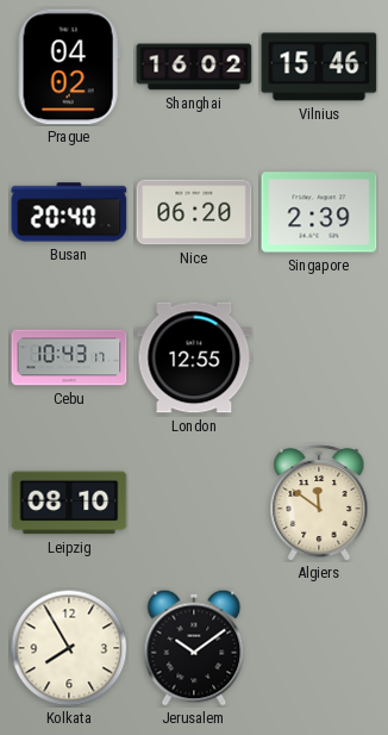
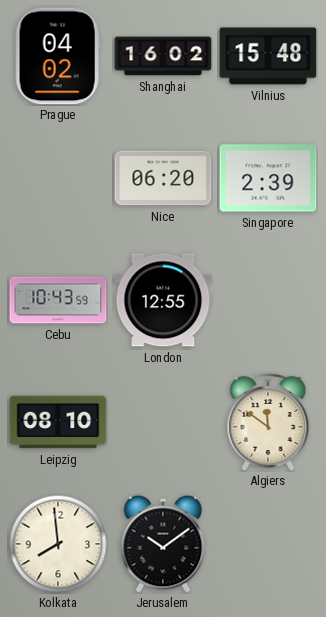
Vilnius: 15:46 -> 15:48
Busan: 20:40 -> none
Cebu: 10:43:17 -> 10:43:59
Kolkata: 7:55 -> 7:59
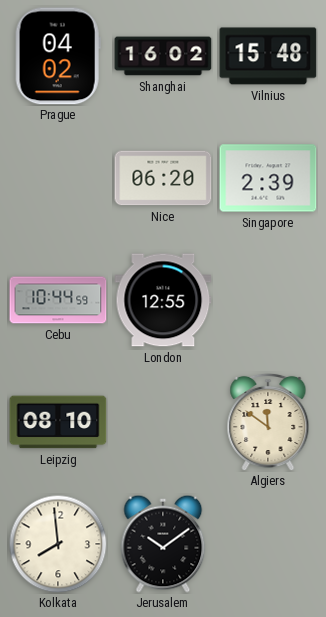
Cebu: 10:43 -> 10:44
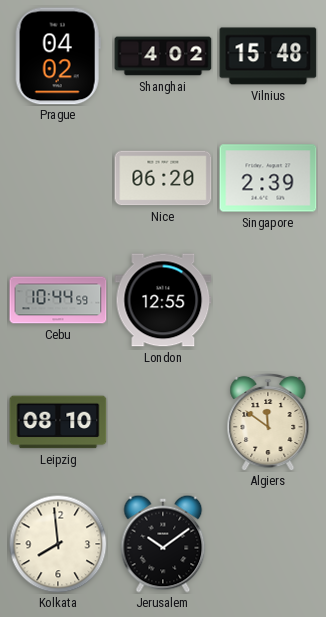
Shanghai: 16:02 -> 4:02
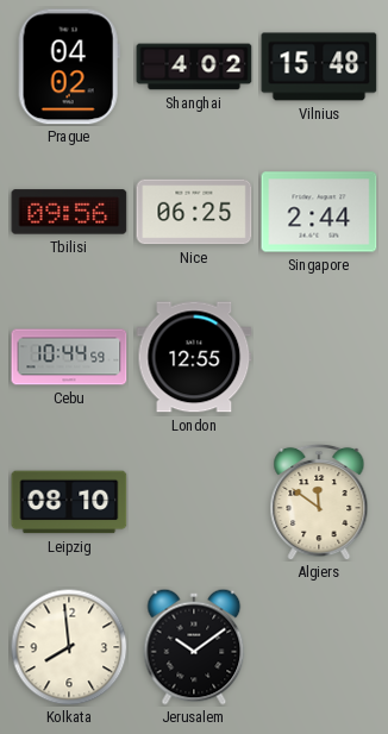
Tbilisi: none -> 09:56
Nice: 06:20 -> 06:25
Singapore: 2:39 -> 2:44
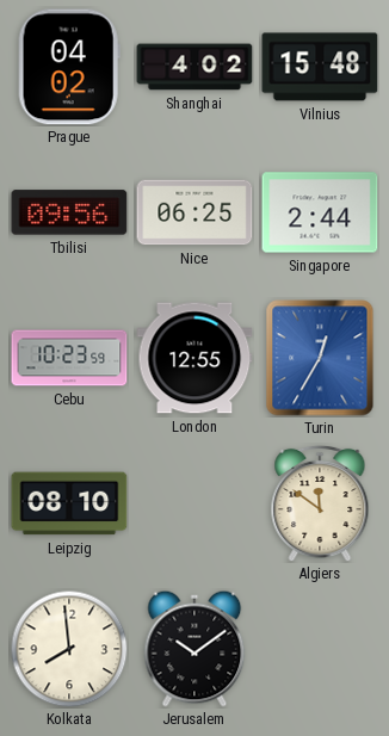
Cebu: 10:44 -> 10:23
Turin: none -> 12:35
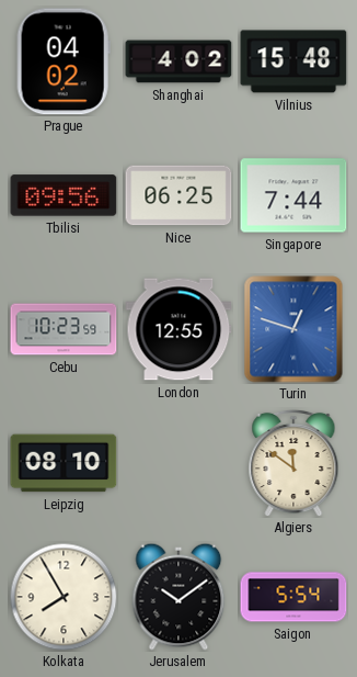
Singapore: 2:44 -> 7:44
Turin: 12:35 -> 12:48
Kolkata: 7:59 -> 7:55
Saigon: none -> 5:54
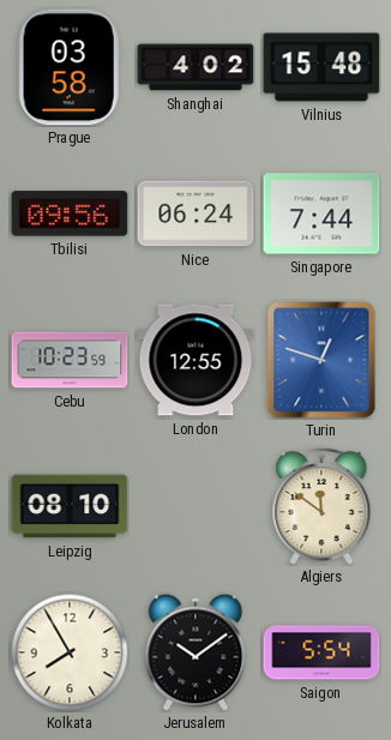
Prague: 04:02 -> 03:58
Nice: 06:25 -> 06:24
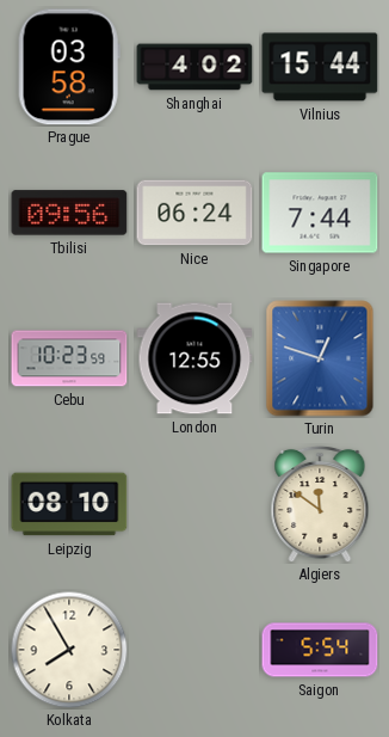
Vilnius: 15:48 -> 15:44
Jerusalem: 10:09 -> none
